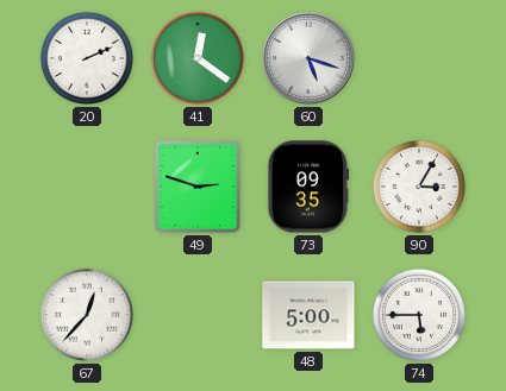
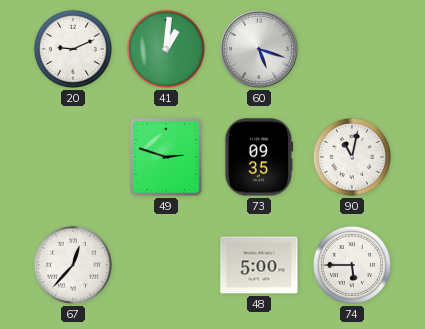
20: 2:11 -> 9:11
41: 12:21 -> 1:01
90: 3:05 -> 11:02
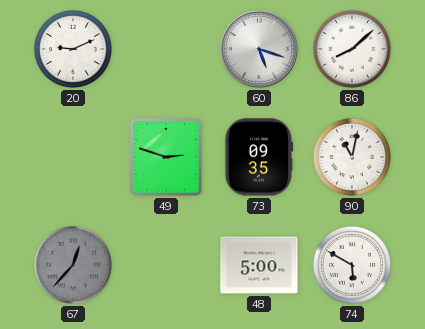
41: 1:01 -> none
86: none -> 8:08
67 dial: white -> grey
74: 5:45 -> 5:50
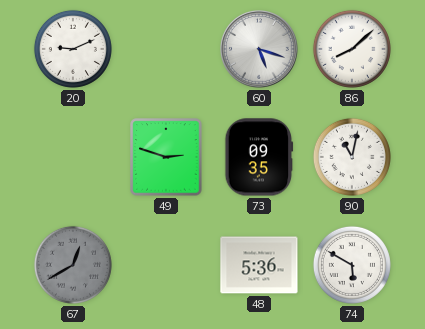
67: 12:37 -> 12:40
48: 5:00 -> 5:36
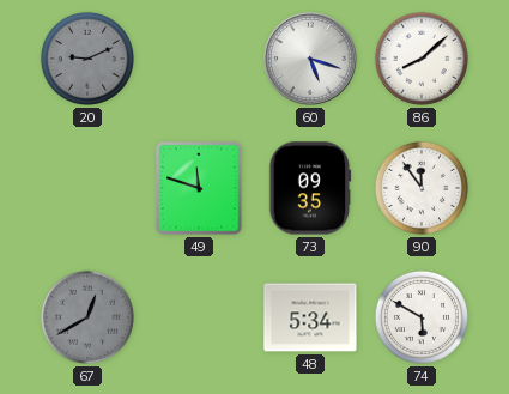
20 dial: white -> grey
49: 2:48 -> 11:48
90: 11:02 -> 11:54
48: 5:36 -> 5:34
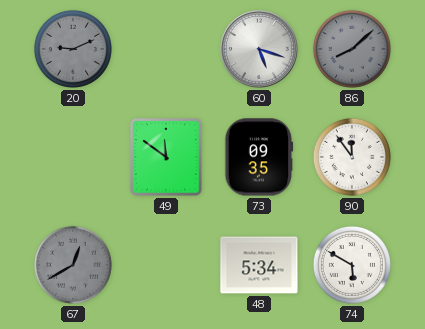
86 dial: white -> grey
49: 11:48 -> 11:51
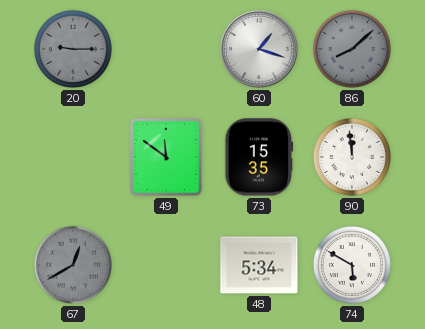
20: 9:11 -> 9:15
60: 5:18 -> 1:18
73: 09:35 -> 15:35
90: 11:54 -> 11:59
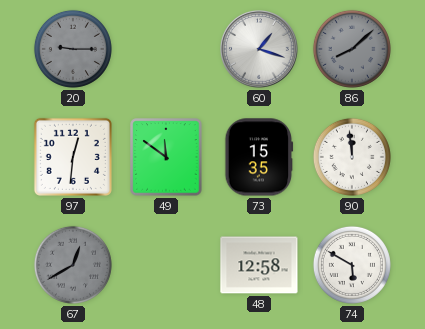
97: none -> 12:31
48: 5:34 -> 12:58
